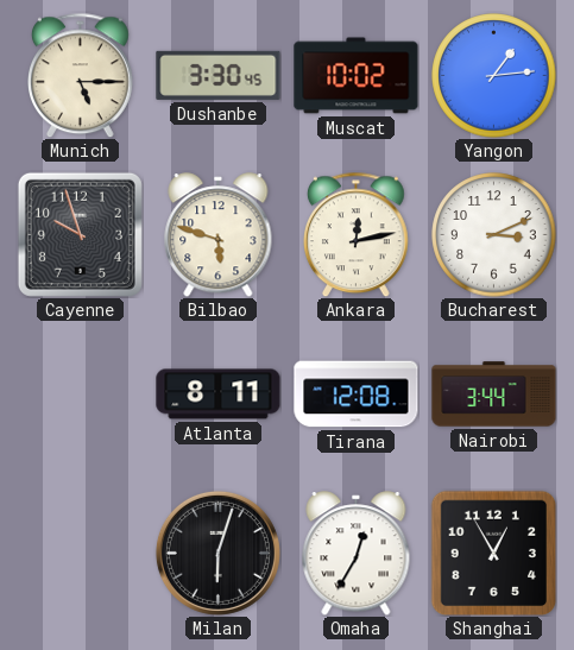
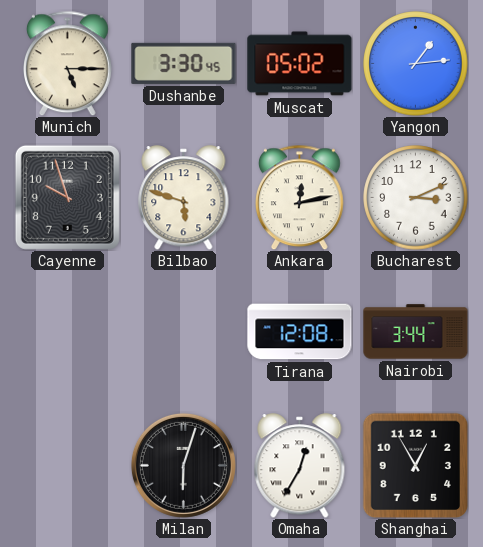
Muscat: 10:02 -> 05:02
Atlanta: 8:11 -> none
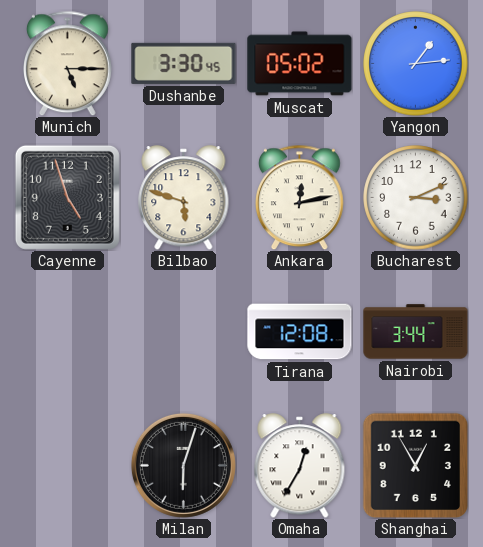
Cayenne: 9:57 -> 4:57
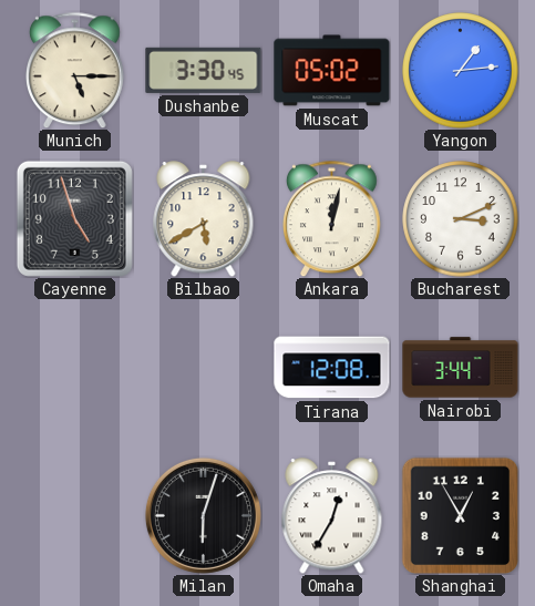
Bilbao: 5:48 -> 5:40
Ankara: 12:13 -> 12:02
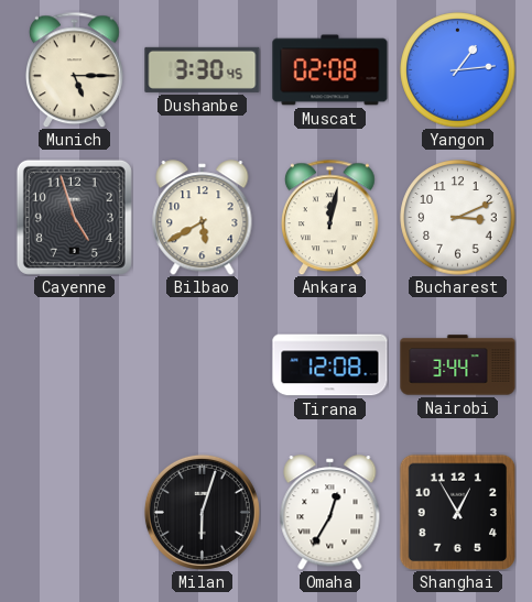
Muscat: 05:02 -> 02:08
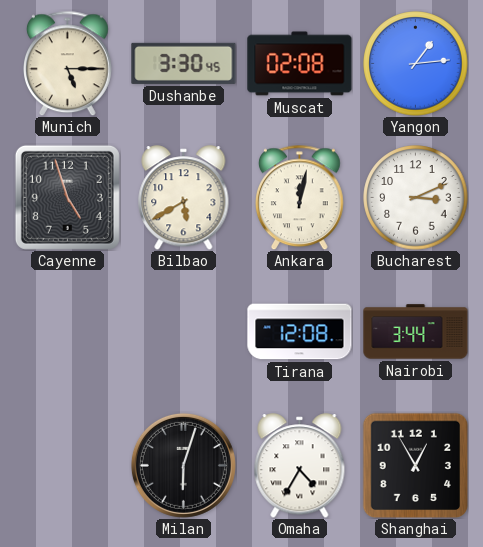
Omaha: 12:35 -> 4:35
